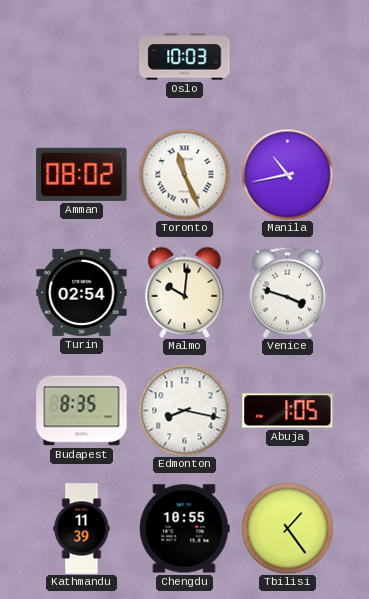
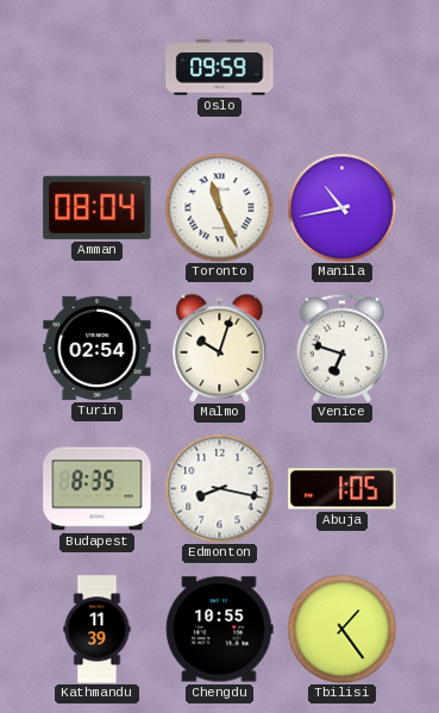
Oslo: 10:03 -> 09:59
Amman: 08:02 -> 08:04
Malmo: 10:01 -> 10:03
Venice: 3:48 -> 6:48
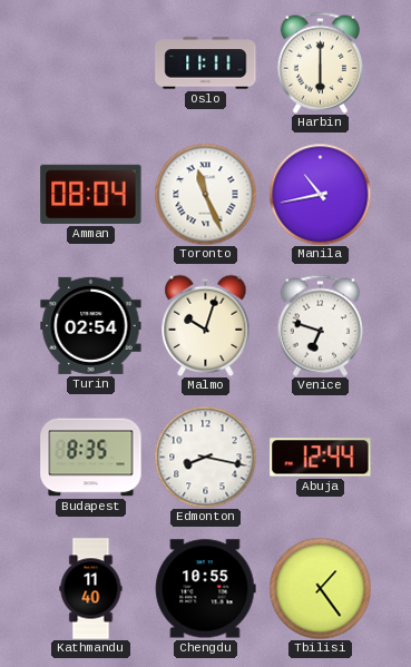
Oslo: 09:59 -> 11:11
Harbin: none -> 6:00
Abuja: 1:05 -> 12:44
Kathmandu: 11:39 -> 11:40
